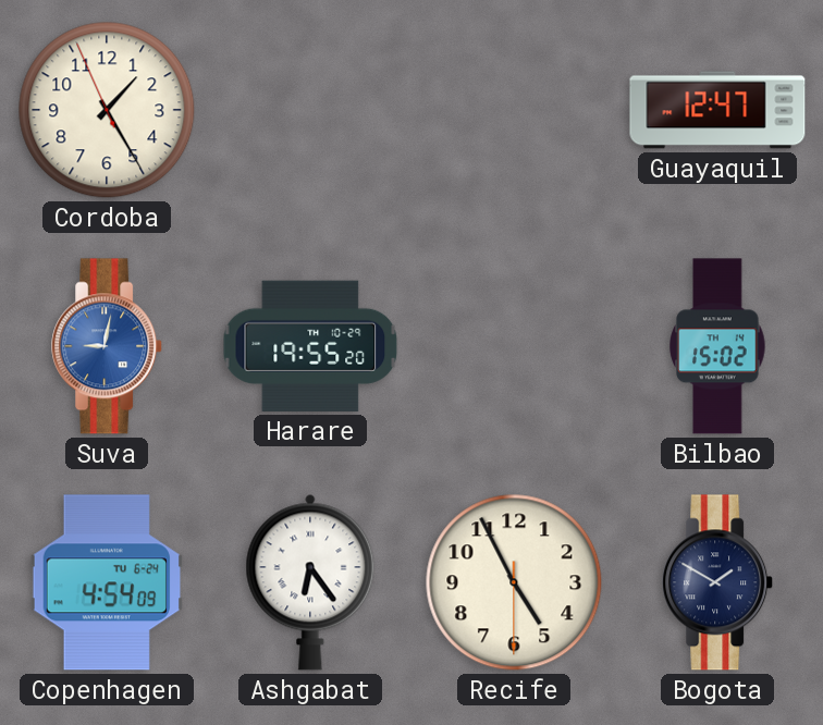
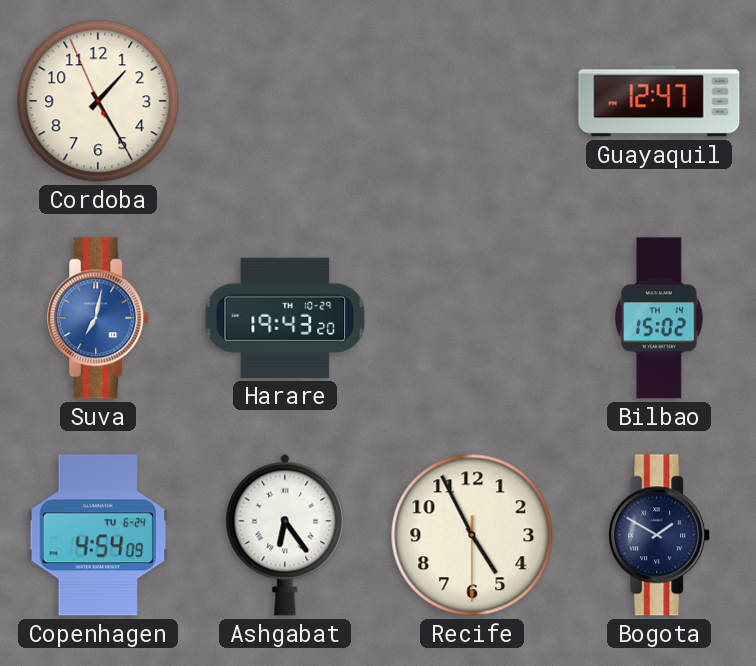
Suva: 9:02 -> 7:02
Harare: 19:55 -> 19:43
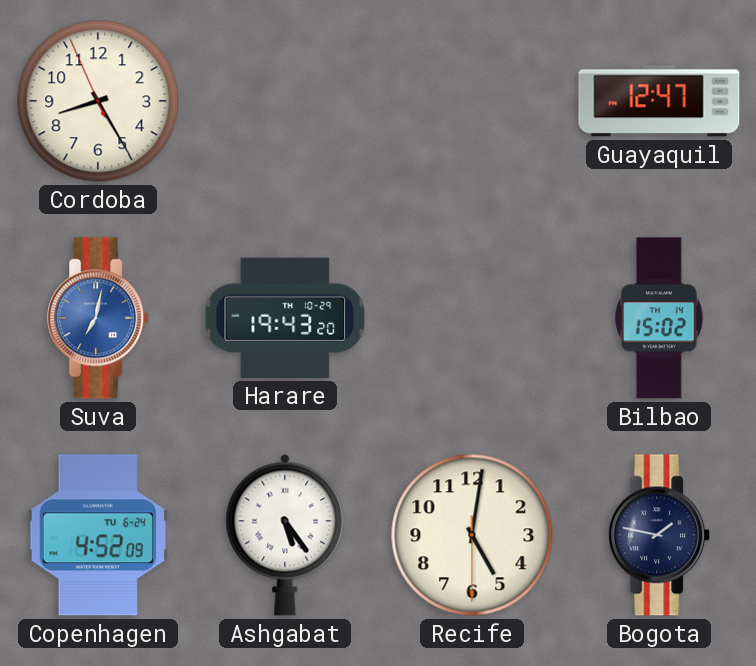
Cordoba: 1:24 -> 8:24
Copenhagen: 4:54 -> 4:52
Ashgabat: 6:24 -> 5:24
Recife: 4:55 -> 5:01
Bogota: 1:50 -> 1:47
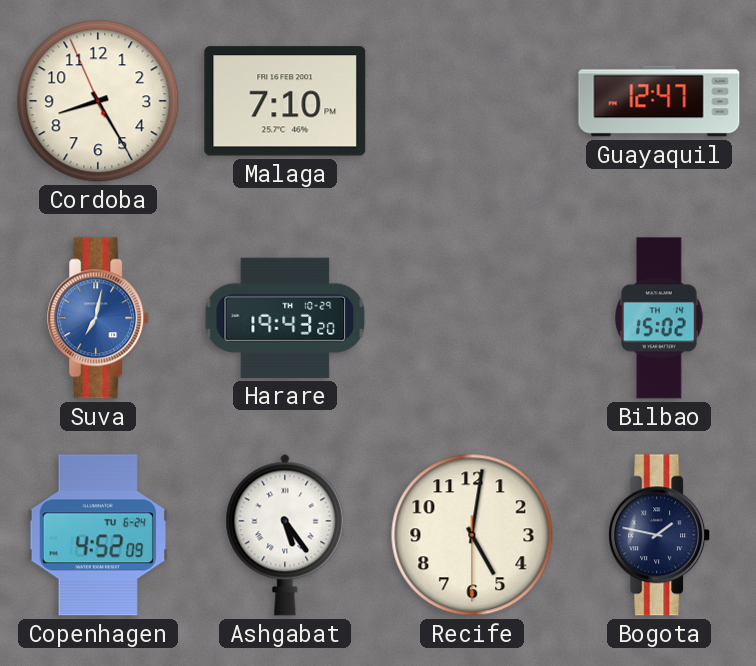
Malaga: none -> 7:10
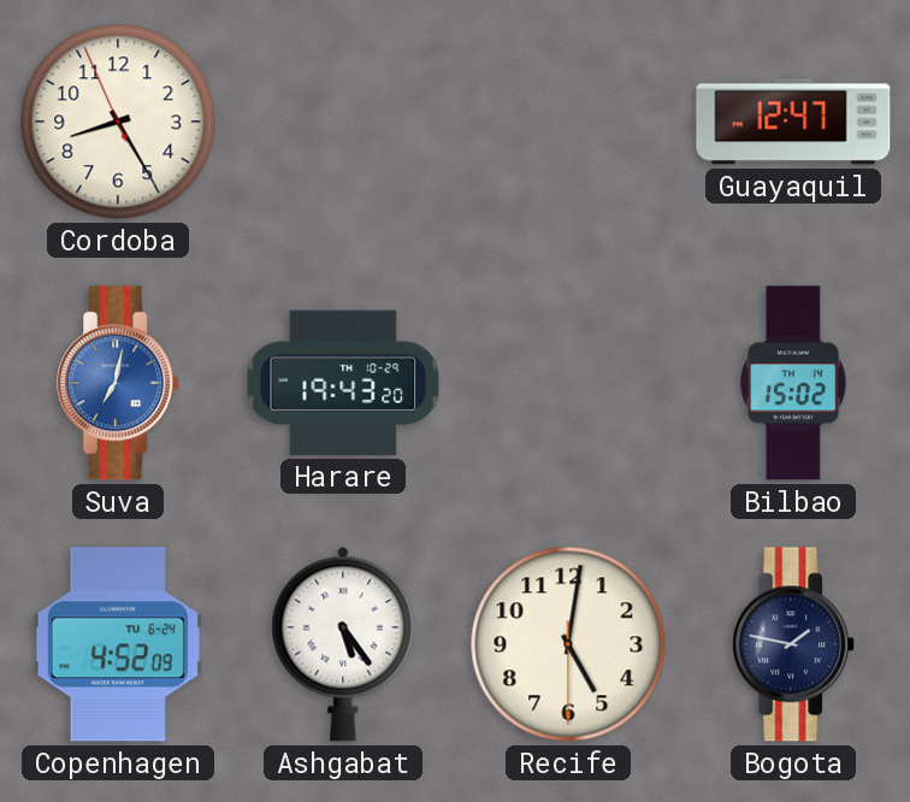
Malaga: 7:10 -> none
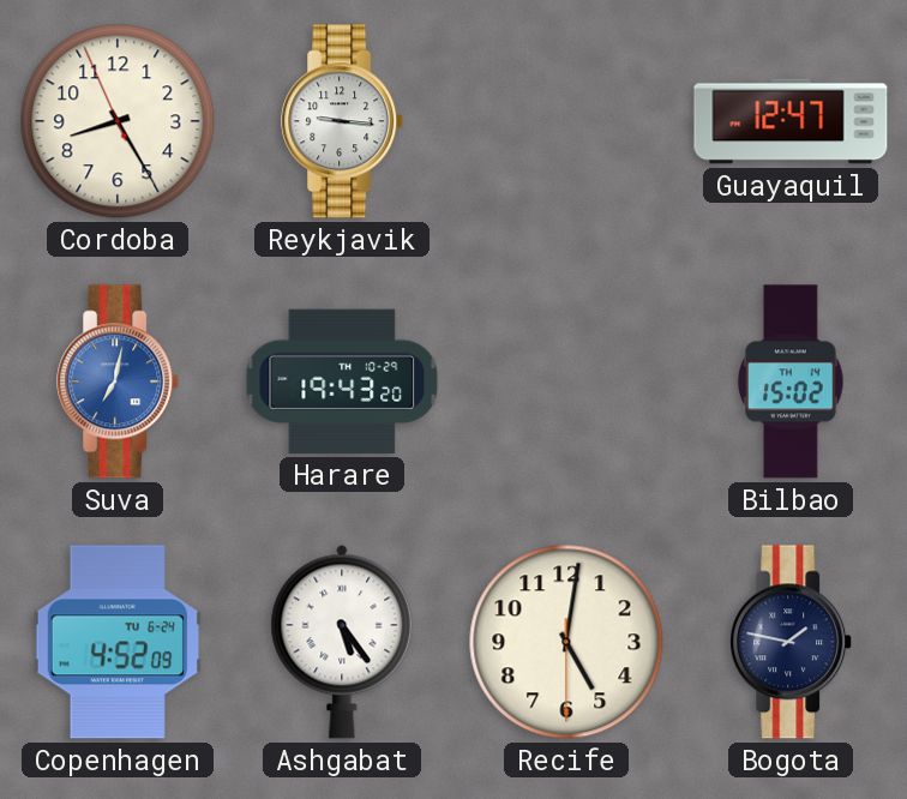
Reykjavik: none -> 9:16
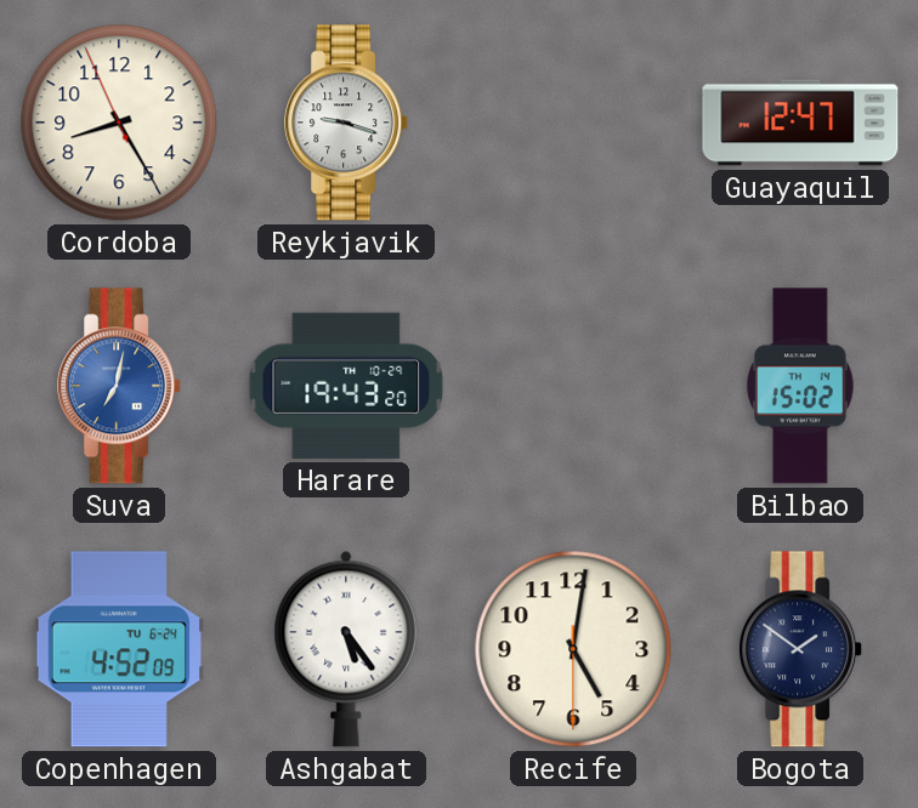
Reykjavik: 9:16 -> 9:18
Bogota: 1:47 -> 1:51
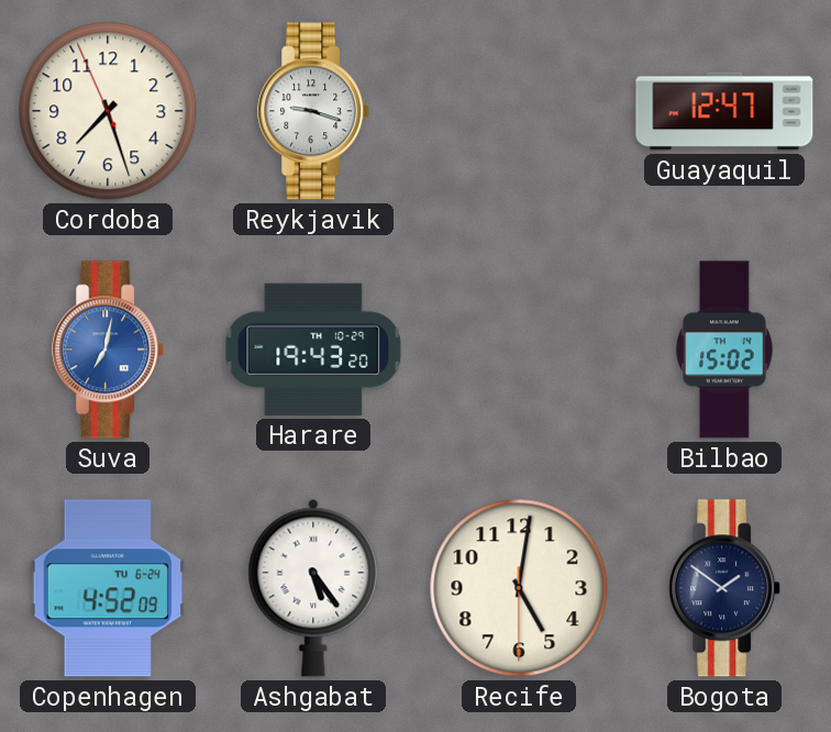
Cordoba: 8:24 -> 7:26
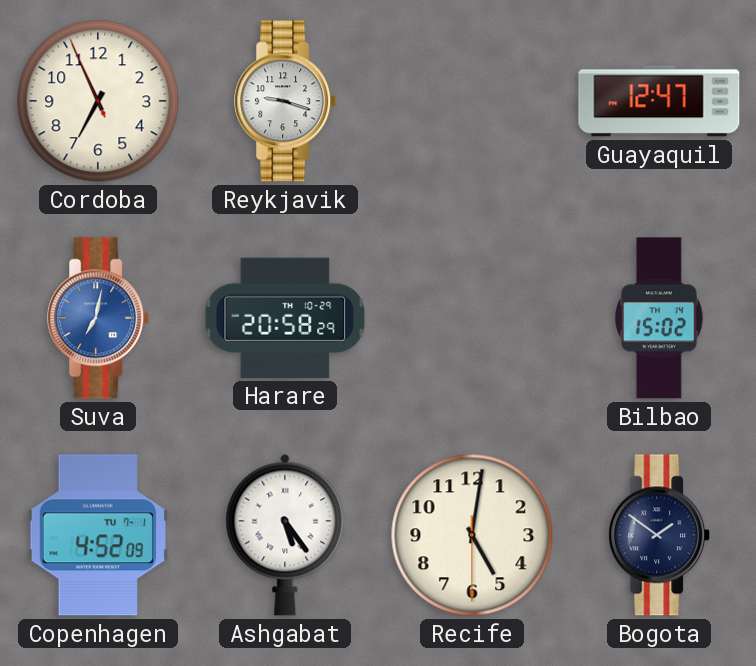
Cordoba: 7:26 -> 6:55
Harare: 19:43 -> 20:58
Copenhagen date: TU 6-24 -> TU 7-1
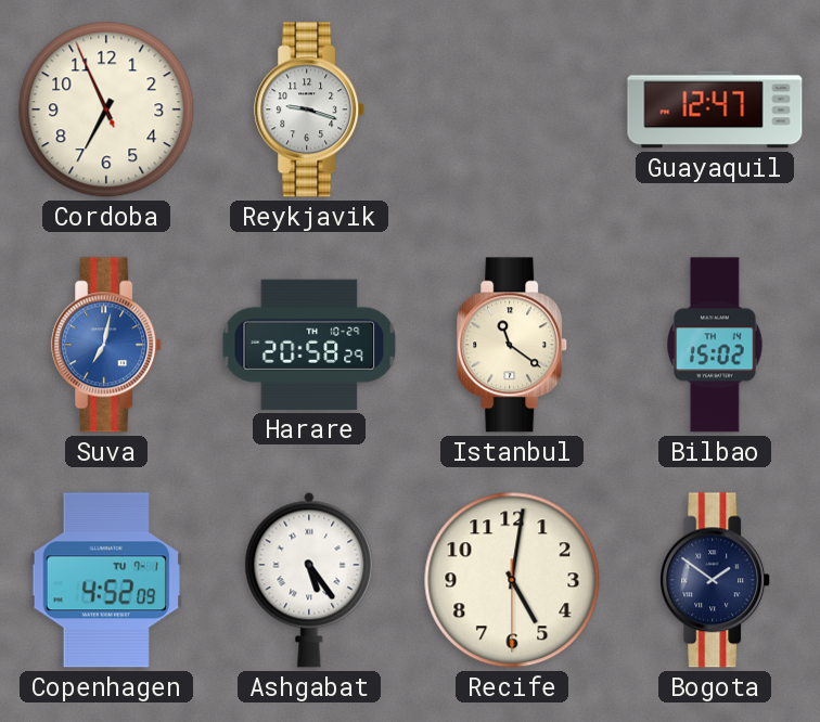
Istanbul: none -> 11:21
